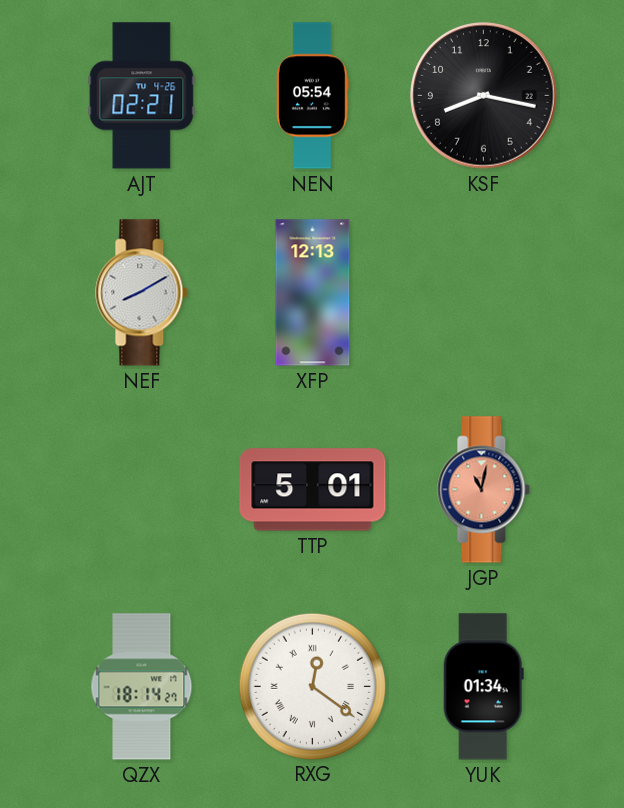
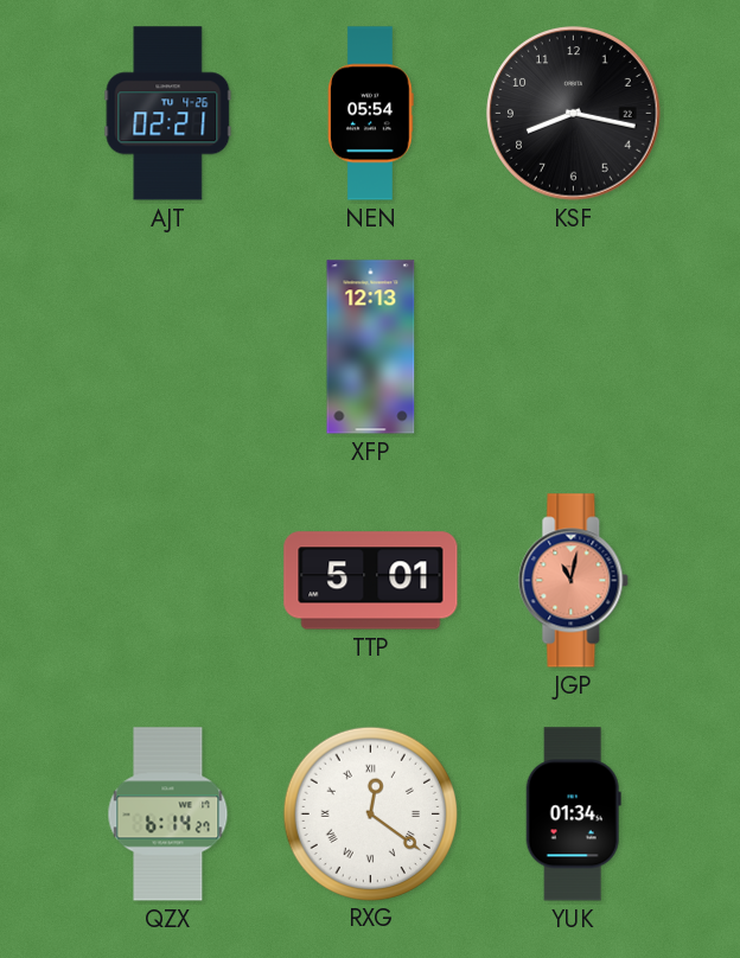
NEF: 8:10 -> none
QZX: 18:14 -> 6:14
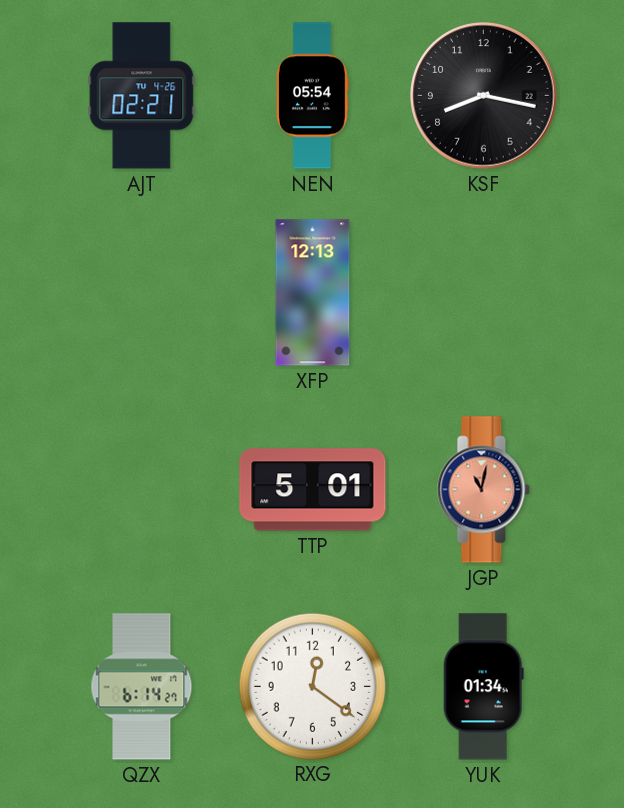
RXG numerals: Roman -> Arabic
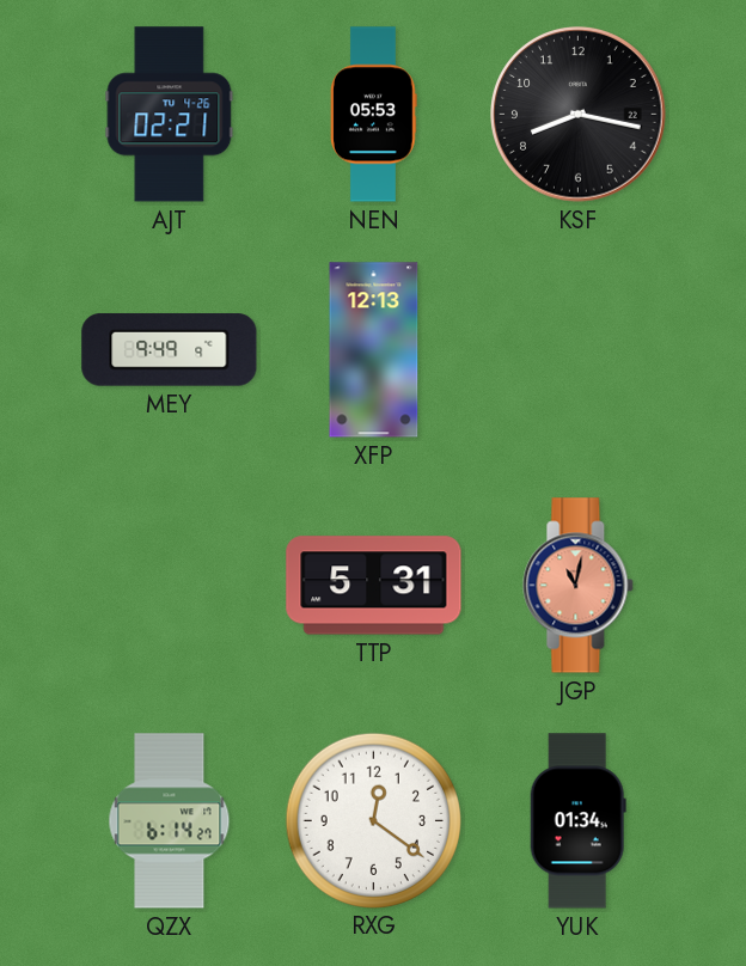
NEN: 05:54 -> 05:53
MEY: none -> 9:49
TTP: 5:01 -> 5:31
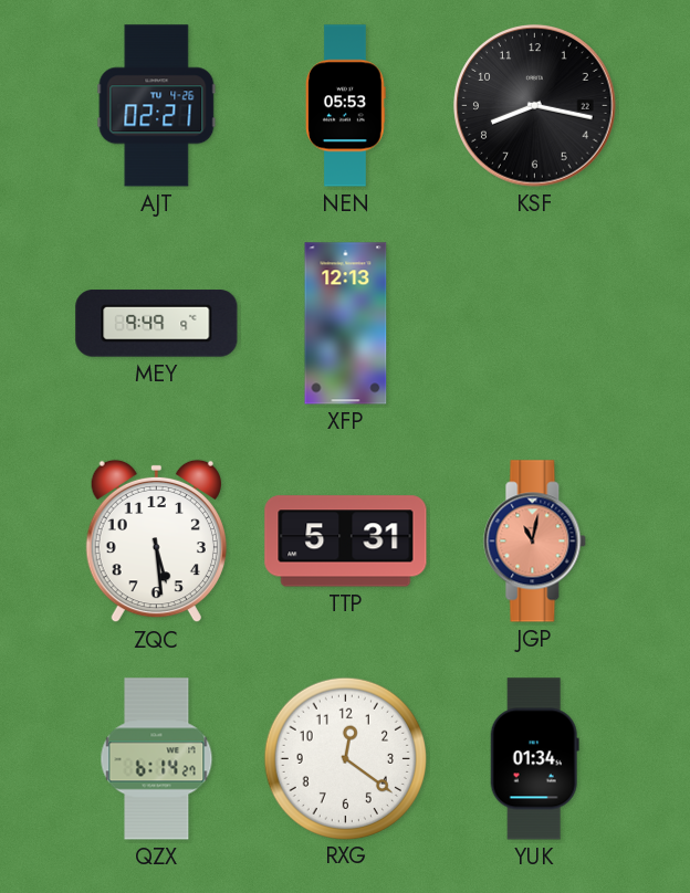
ZQC: none -> 5:29
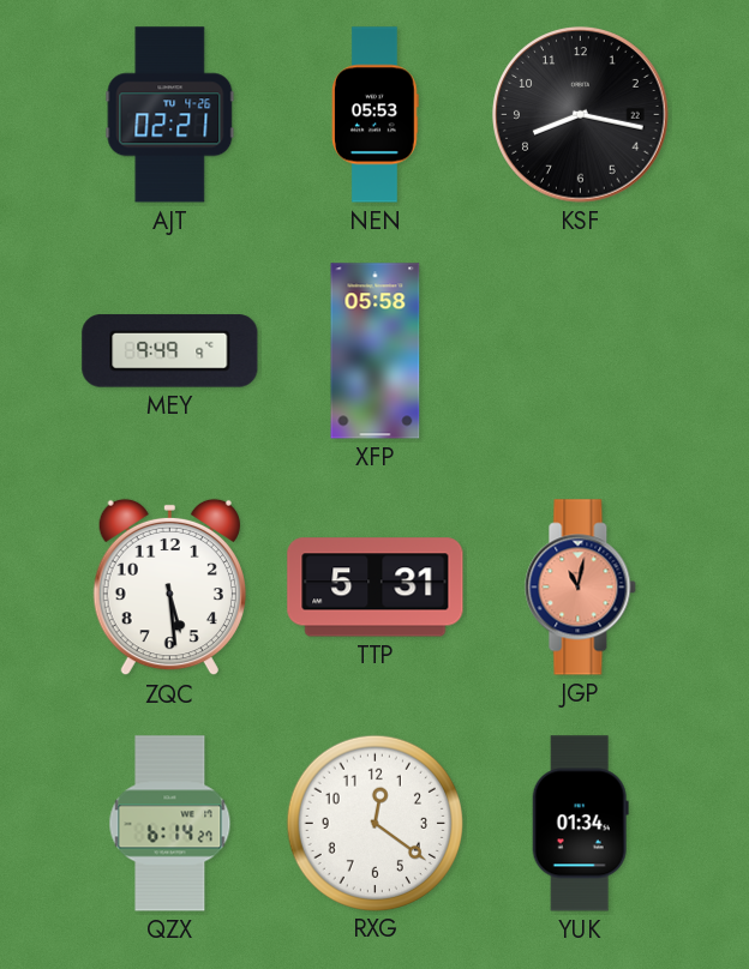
XFP: 12:13 -> 05:58
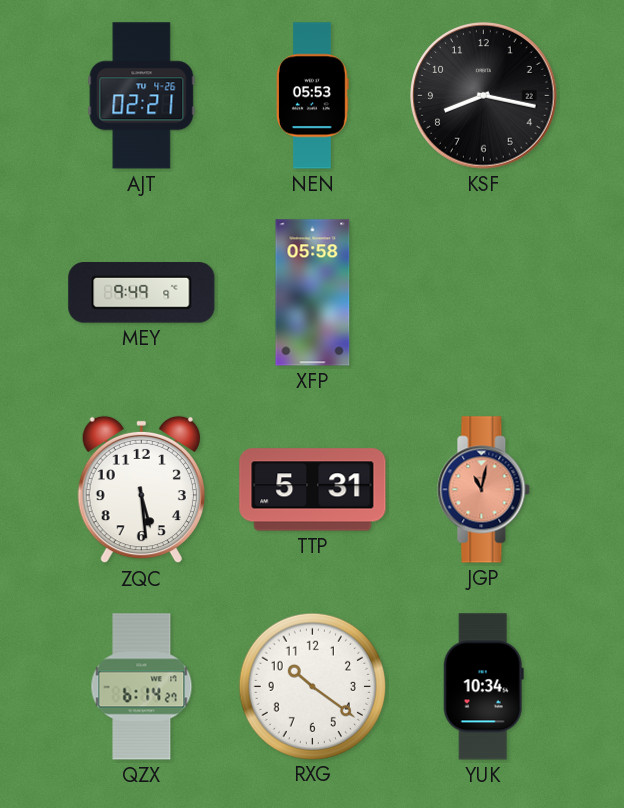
RXG: 12:21 -> 10:21
YUK: 01:34 -> 10:34
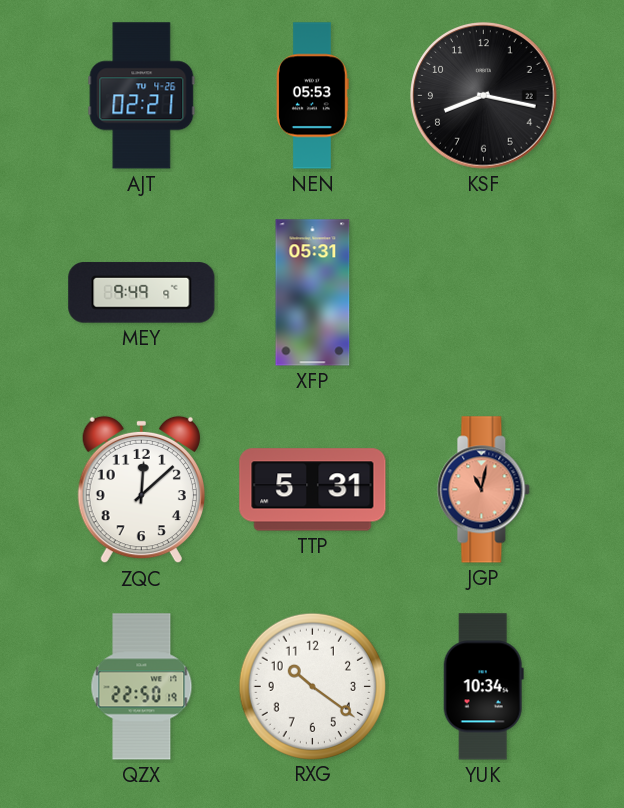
XFP: 05:58 -> 05:31
ZQC: 5:29 -> 12:08
QZX: 6:14 -> 22:50
